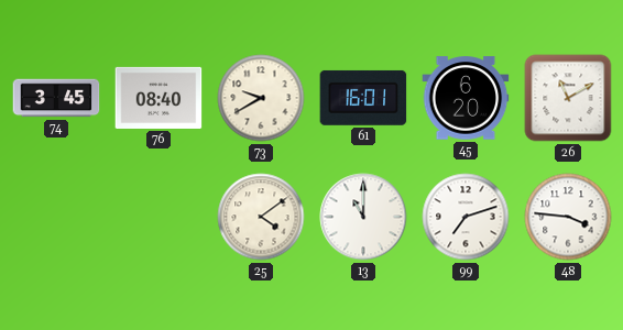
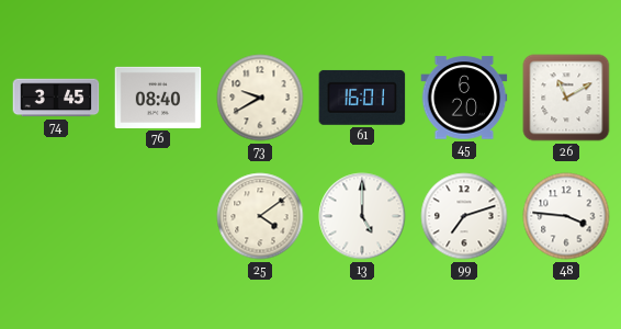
13: 11:00 -> 5:00
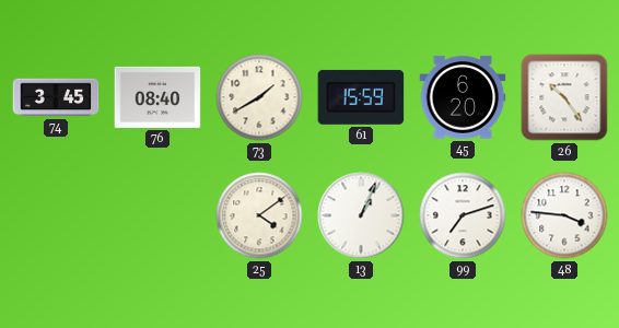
73: 9:40 -> 1:40
61: 16:01 -> 15:59
26: 11:10 -> 10:24
13: 5:00 -> 1:04
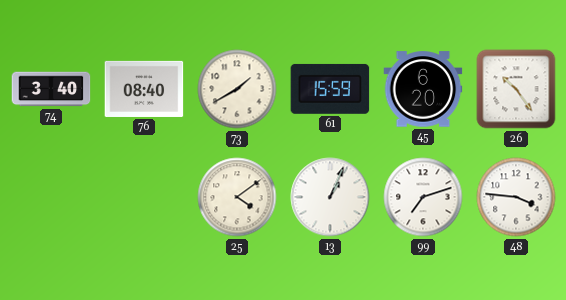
74: 3:45 -> 3:40
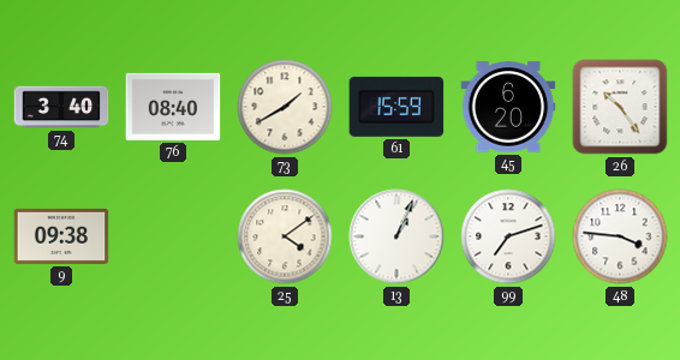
9: none -> 09:38
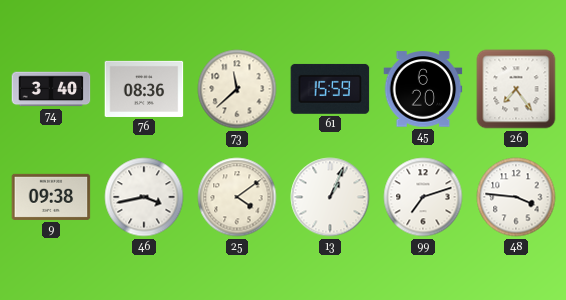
76: 08:40 -> 08:36
73: 1:40 -> 11:38
26: 10:24 -> 7:24
46: none -> 3:43
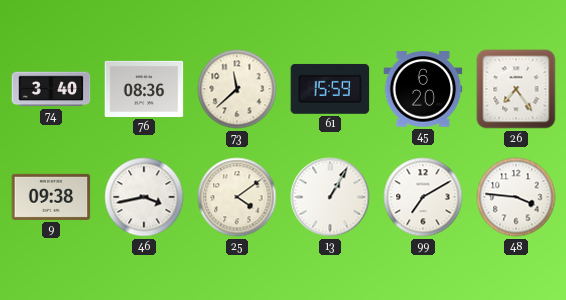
13: 1:04 -> 1:05
99: 7:12 -> 7:10
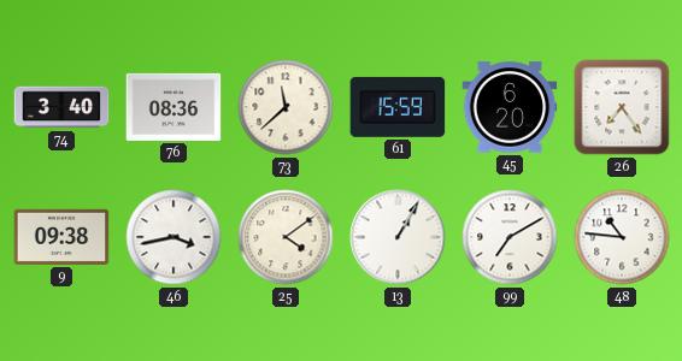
48: 3:46 -> 10:46
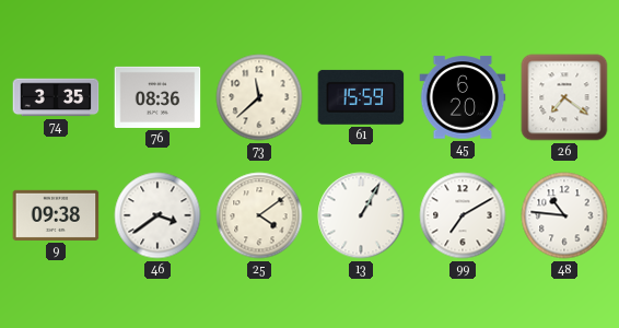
74: 3:40 -> 3:35
26: 7:24 -> 7:21
46: 3:43 -> 3:39
